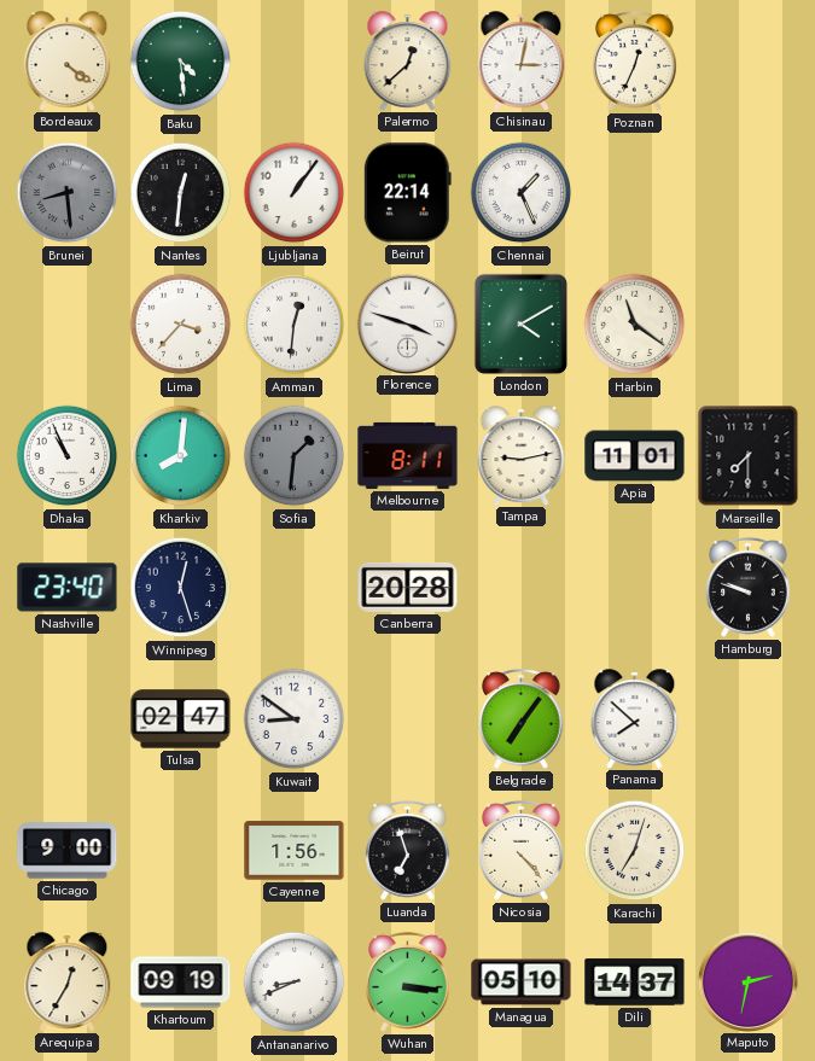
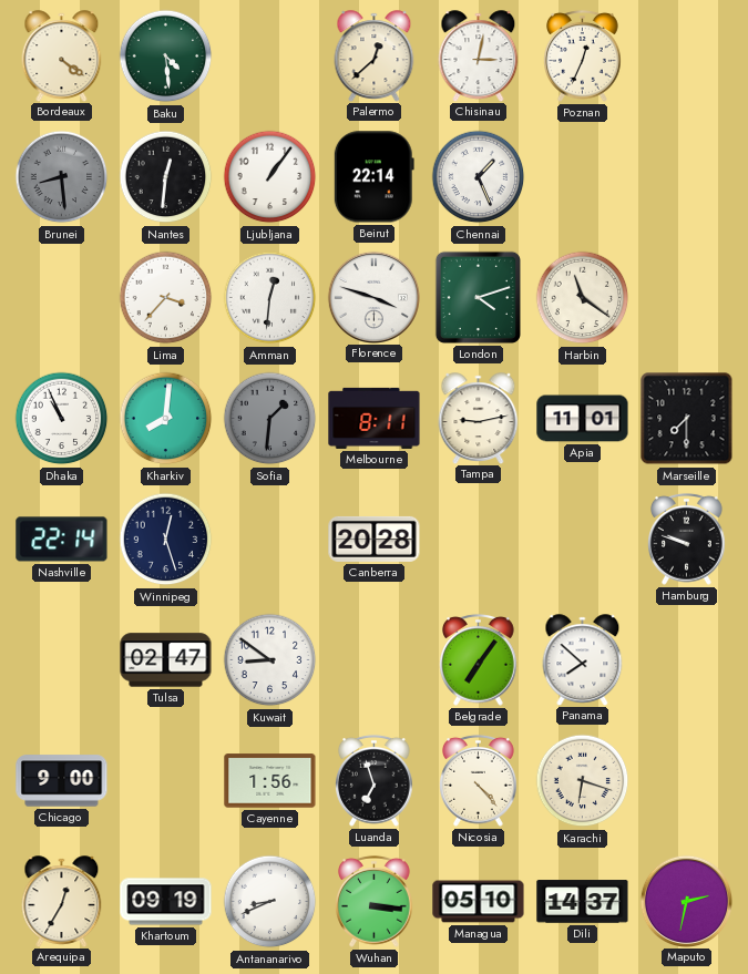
London: 4:10 -> 4:12
Nashville: 23:40 -> 22:14
Karachi: 7:03 -> 6:18
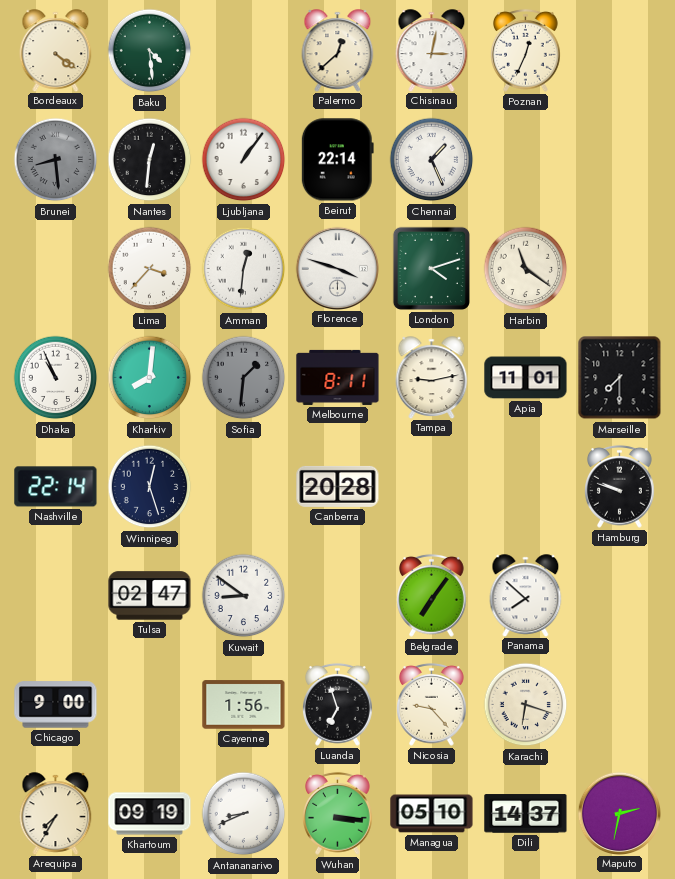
Nicosia: 4:23 -> 9:23
Arequipa: 12:35 -> 7:35
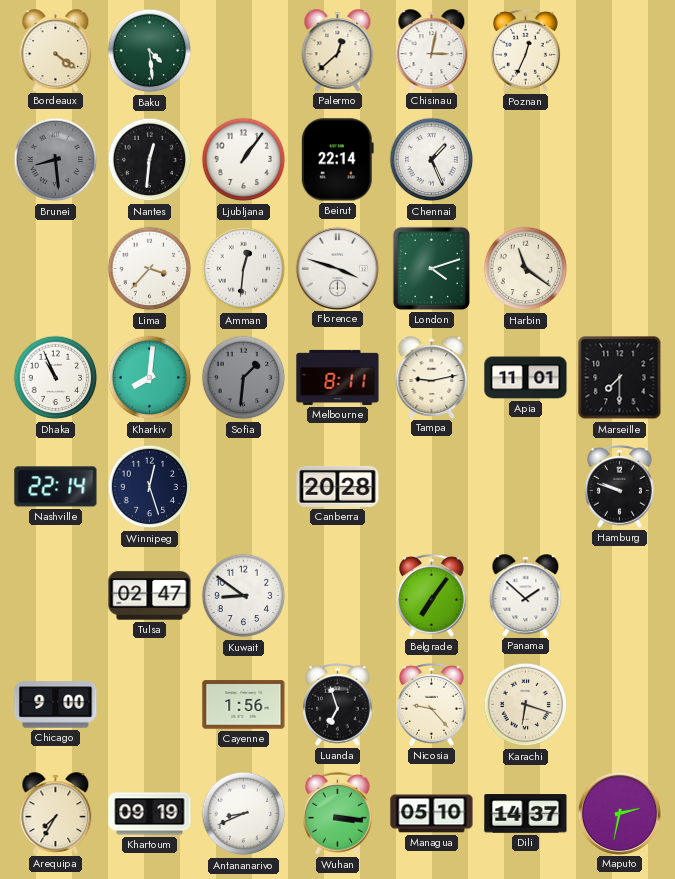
Panama: 7:52 -> 1:52
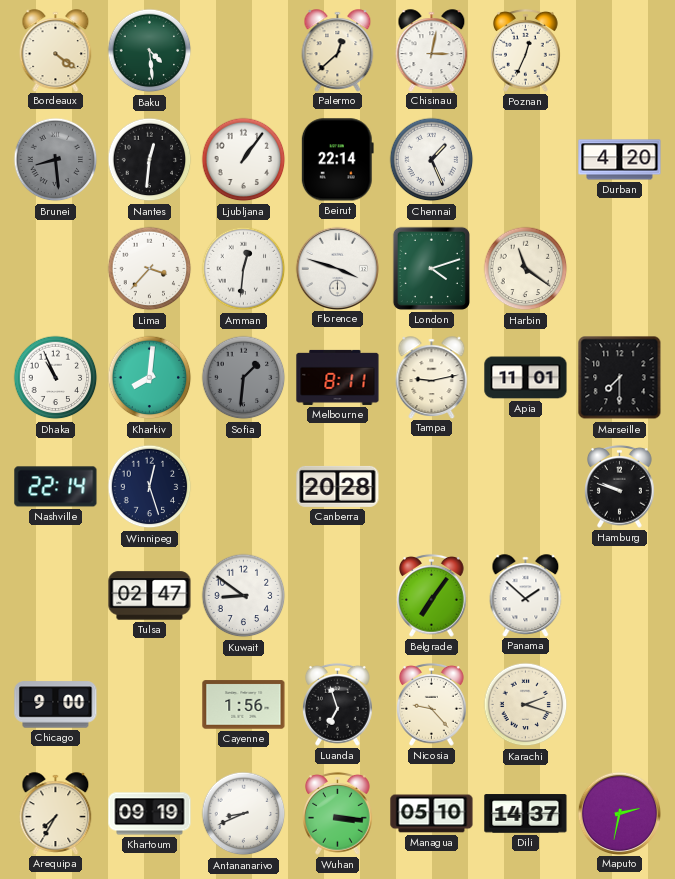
Durban: none -> 4:20
Karachi: 6:18 -> 2:18
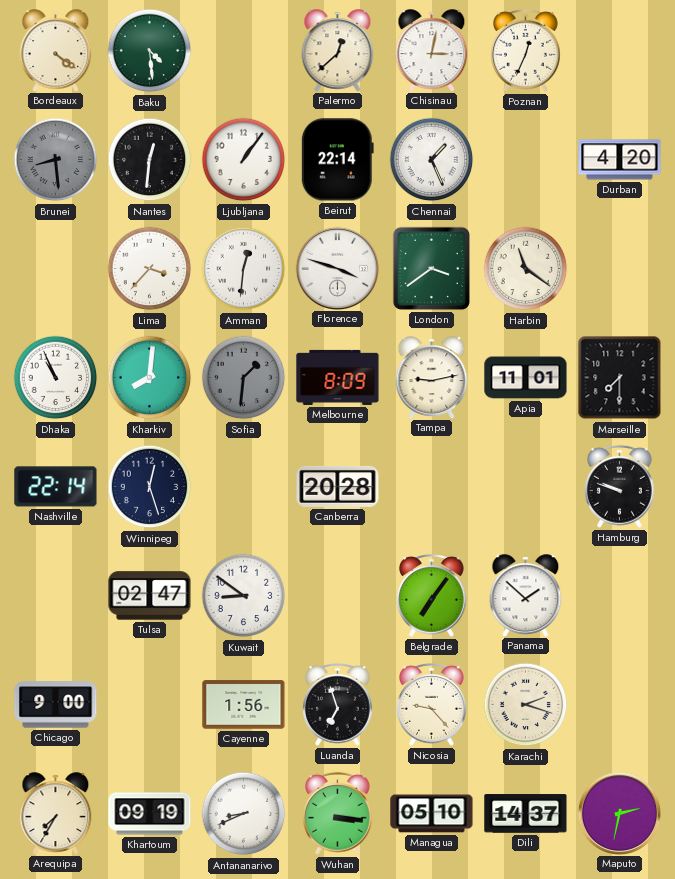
London: 4:12 -> 3:39
Melbourne: 8:11 -> 8:09
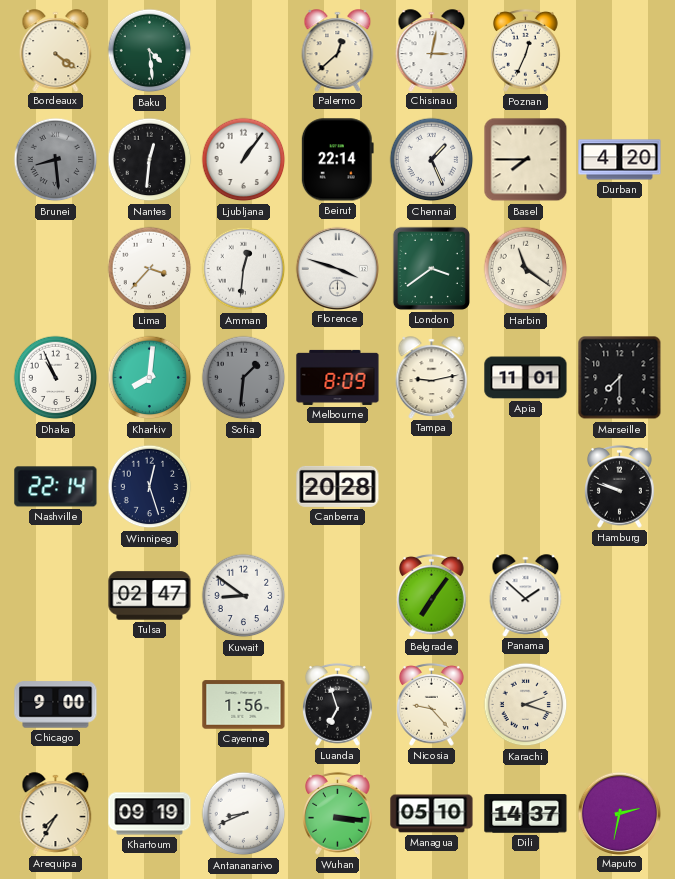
Basel: none -> 7:45
